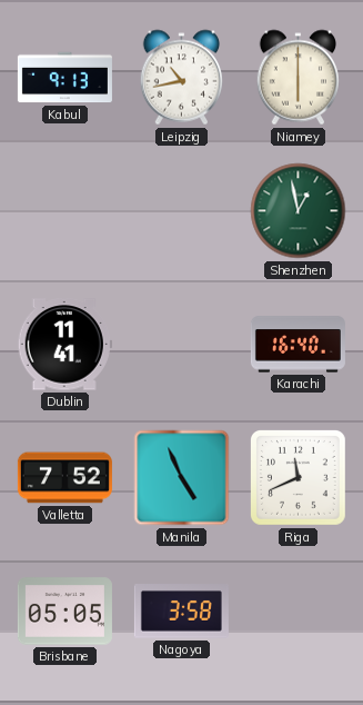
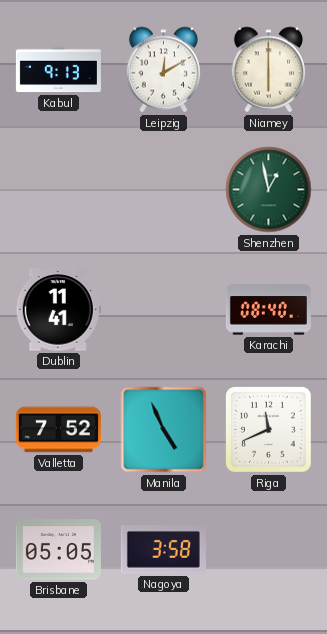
Leipzig: 10:43 -> 12:10
Karachi: 16:40 -> 08:40
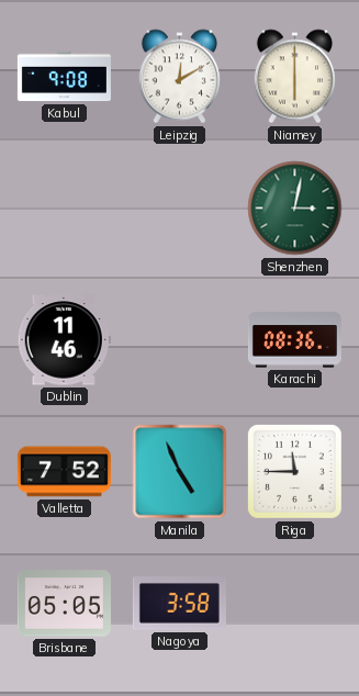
Kabul: 9:13 -> 9:08
Shenzhen: 12:58 -> 3:02
Dublin: 11:41 -> 11:46
Karachi: 08:40 -> 08:36
Riga: 11:41 -> 11:45
